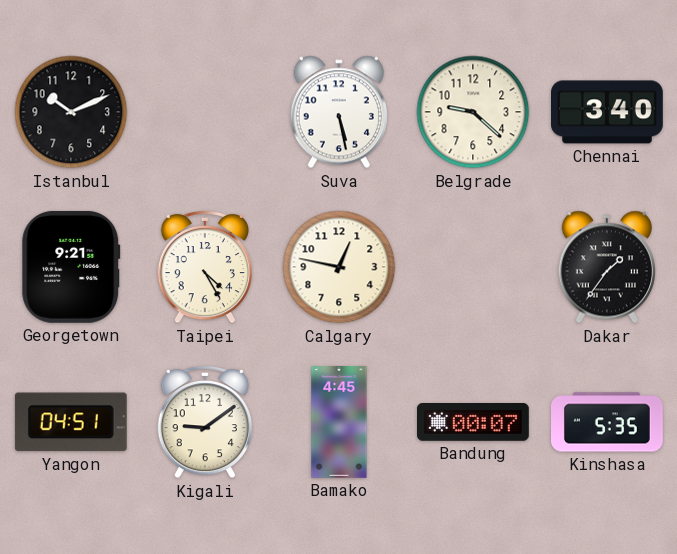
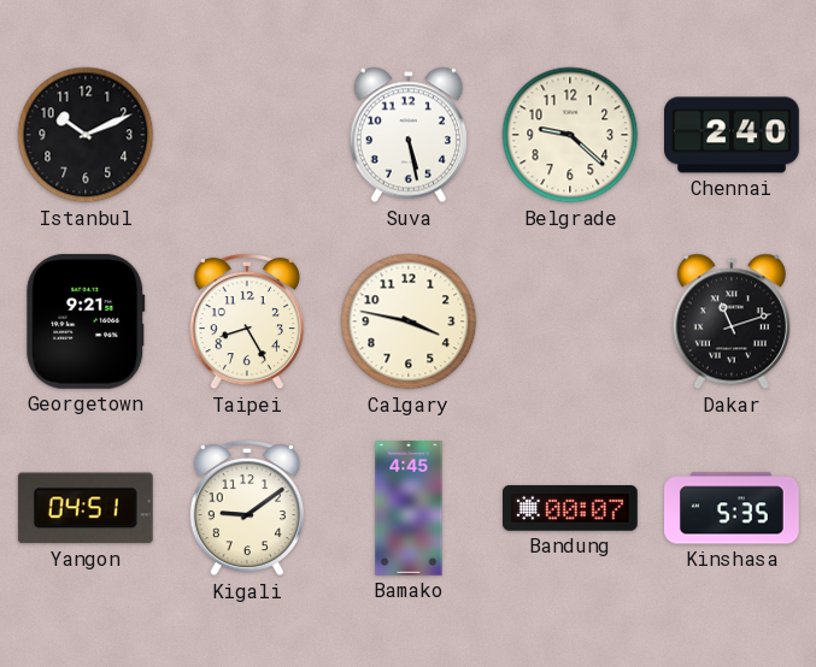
Chennai: 3:40 -> 2:40
Taipei: 4:25 -> 8:25
Calgary: 12:47 -> 3:47
Dakar: 1:36 -> 11:12
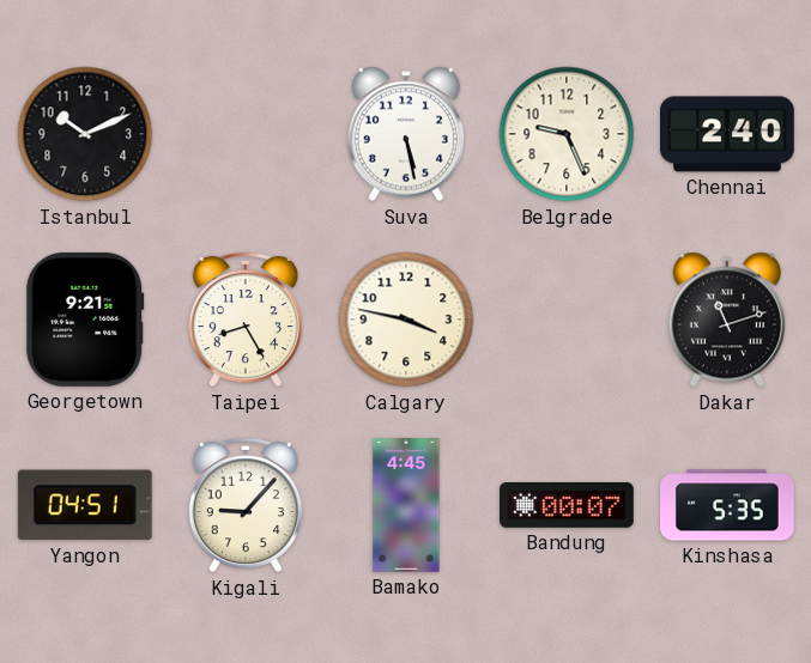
Belgrade: 9:22 -> 9:26
Kigali: 9:09 -> 9:07
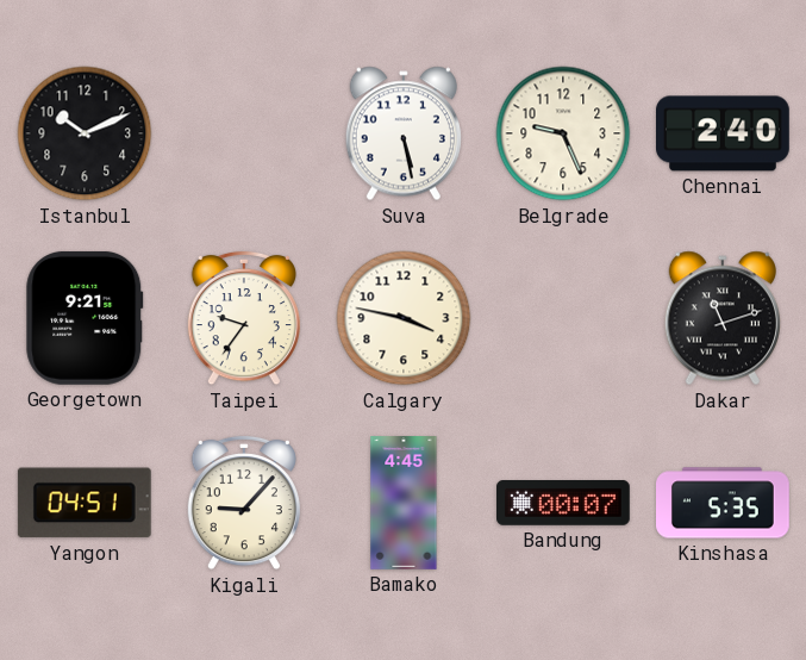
Taipei: 8:25 -> 9:36
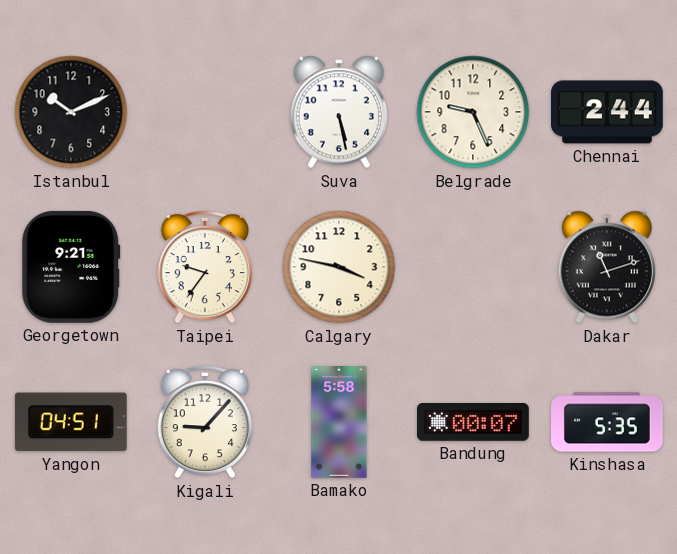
Chennai: 2:40 -> 2:44
Bamako: 4:45 -> 5:58
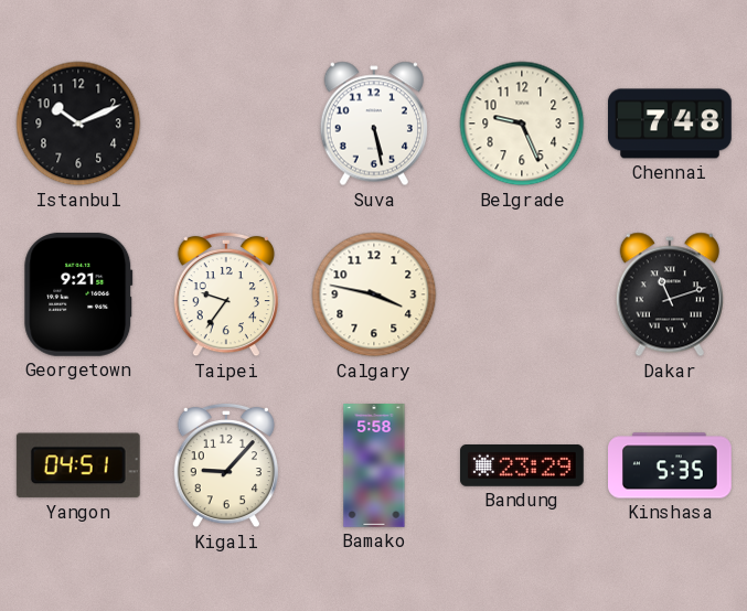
Chennai: 2:44 -> 7:48
Bandung: 00:07 -> 23:29
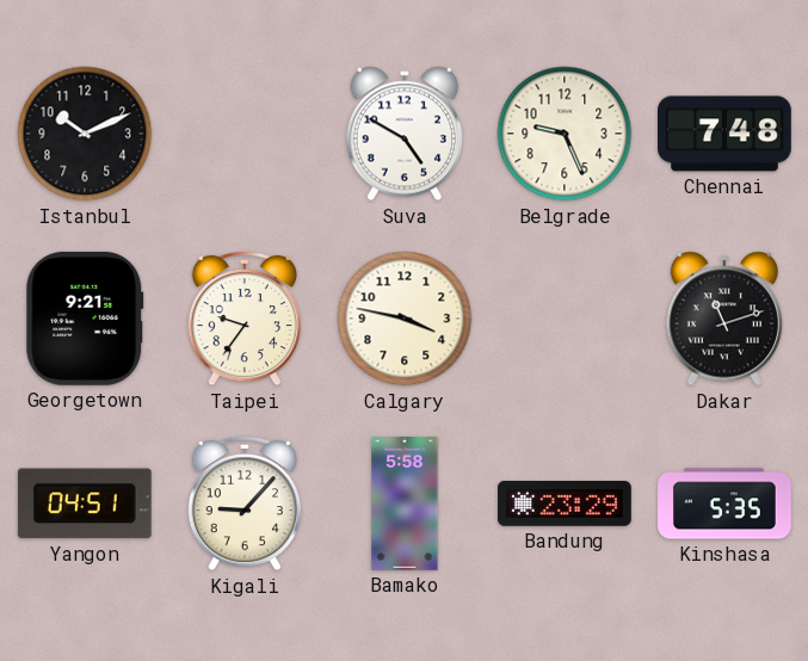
Suva: 5:28 -> 4:50
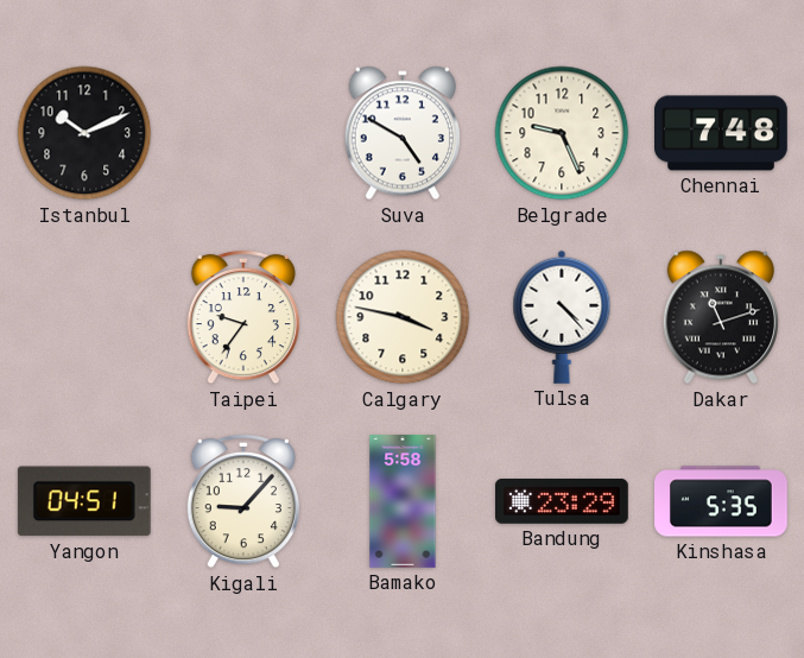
Georgetown: 9:21 -> none
Tulsa: none -> 4:23
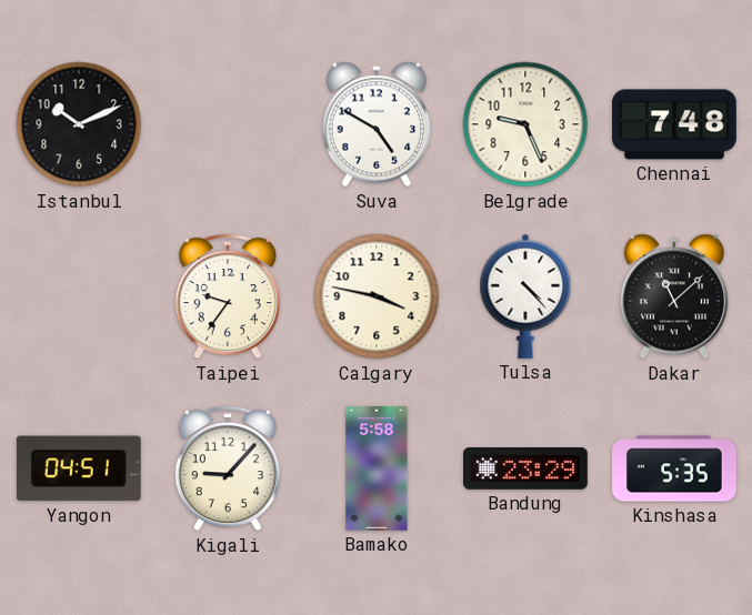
Dakar: 11:12 -> 11:08
